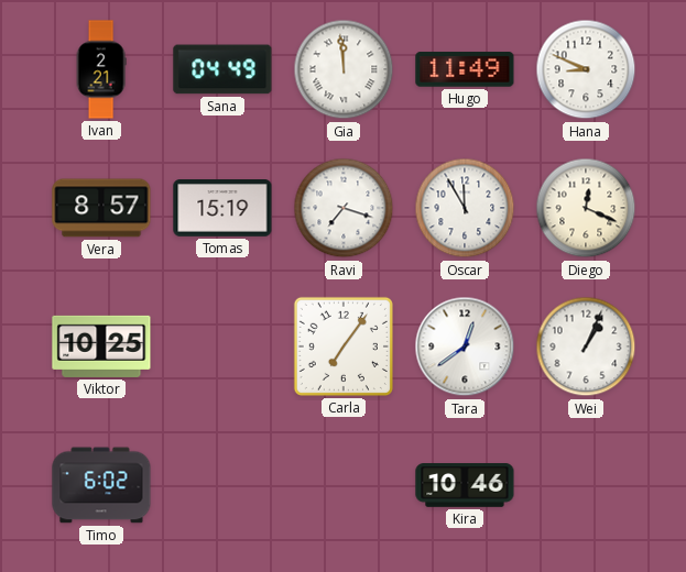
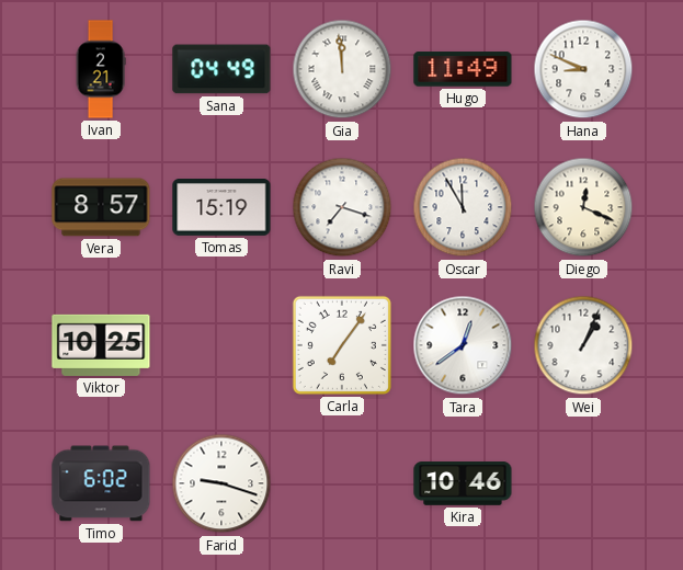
Farid: none -> 9:18
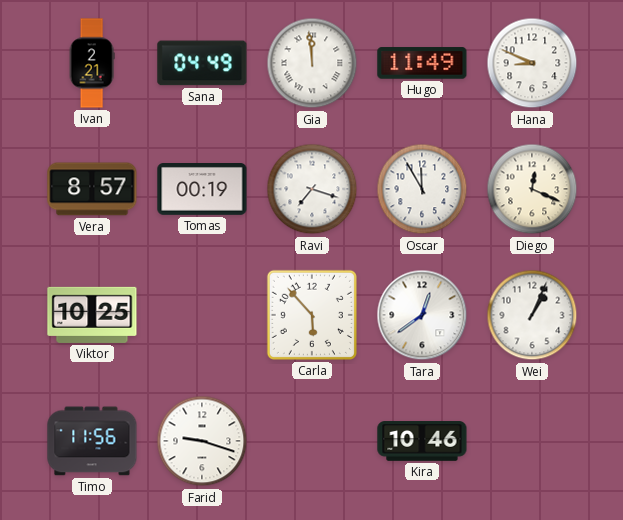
Tomas: 15:19 -> 00:19
Carla: 7:06 -> 5:53
Timo: 6:02 -> 11:56
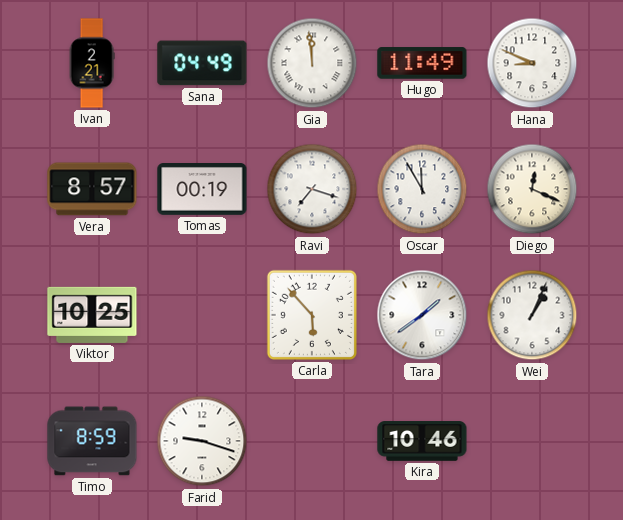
Tara: 12:39 -> 1:39
Timo: 11:56 -> 8:59
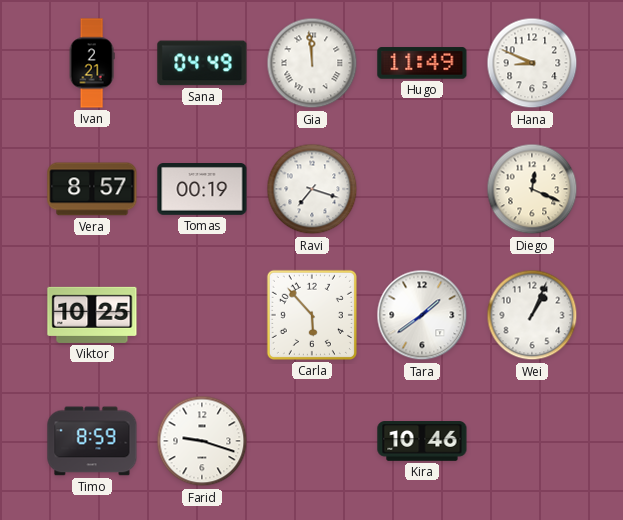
Oscar: 11:55 -> none
